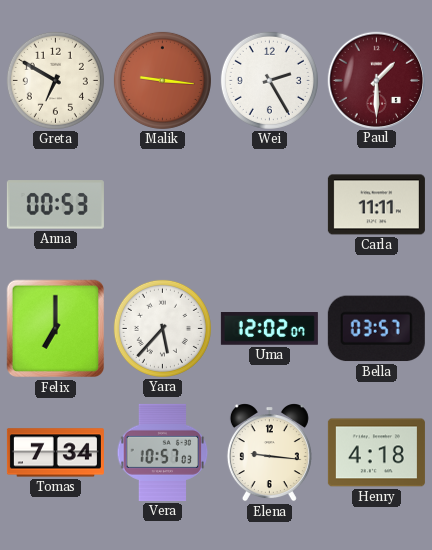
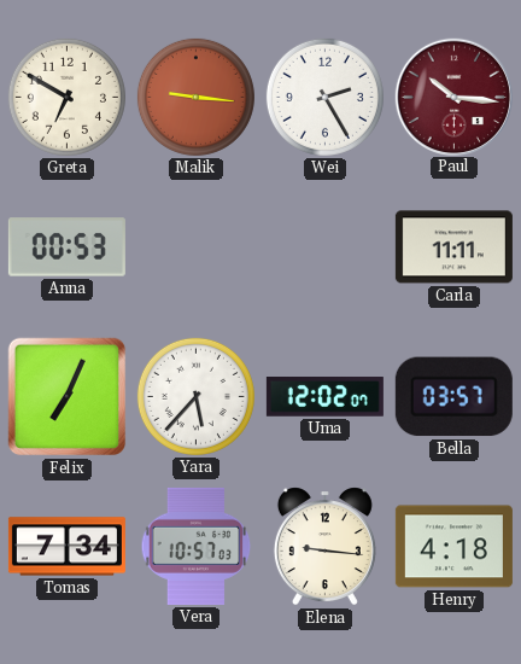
Paul: 1:30 -> 10:16
Felix: 7:00 -> 7:04
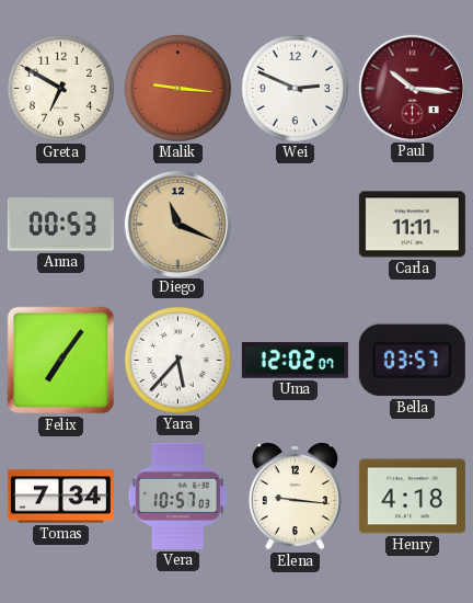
Wei: 2:25 -> 2:49
Diego: none -> 11:19
Felix: 7:04 -> 7:06
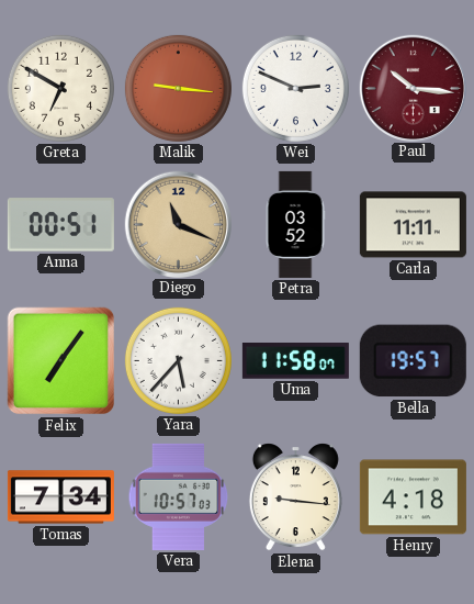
Anna: 00:53 -> 00:51
Petra: none -> 03:52
Uma: 12:02 -> 11:58
Bella: 03:57 -> 19:57
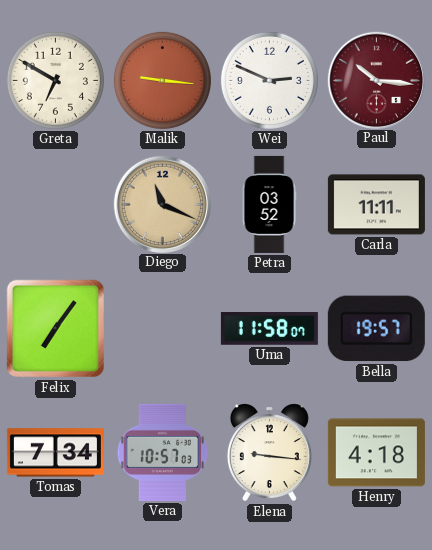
Anna: 00:51 -> none
Yara: 5:37 -> none
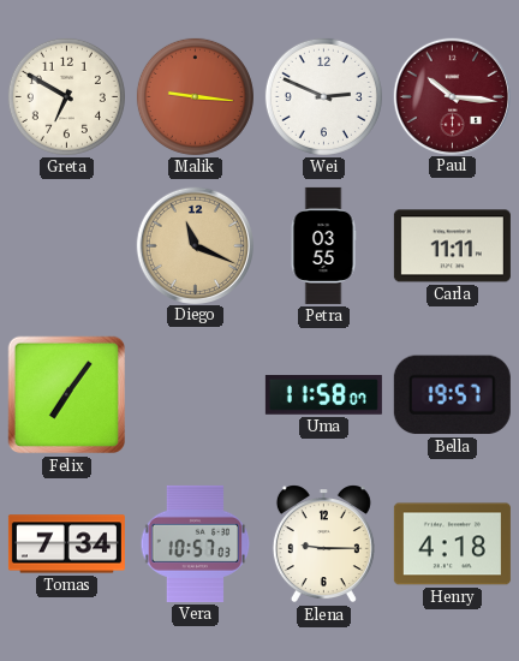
Petra: 03:52 -> 03:55
Elena: 9:16 -> 9:15
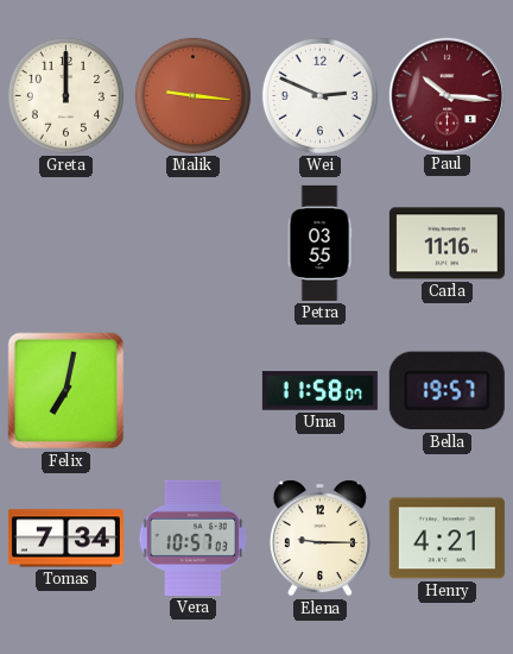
Greta: 6:50 -> 12:00
Diego: 11:19 -> none
Carla: 11:11 -> 11:16
Felix: 7:06 -> 7:02
Henry: 4:18 -> 4:21
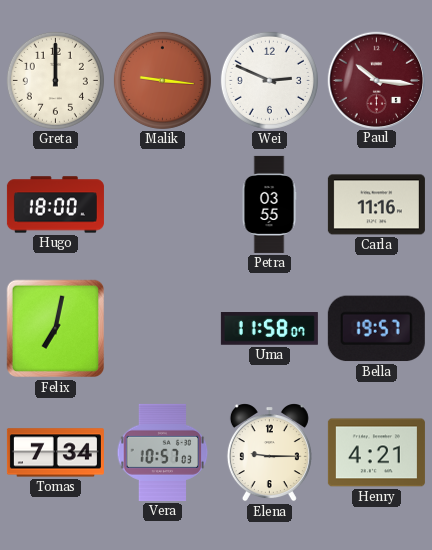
Hugo: none -> 18:00
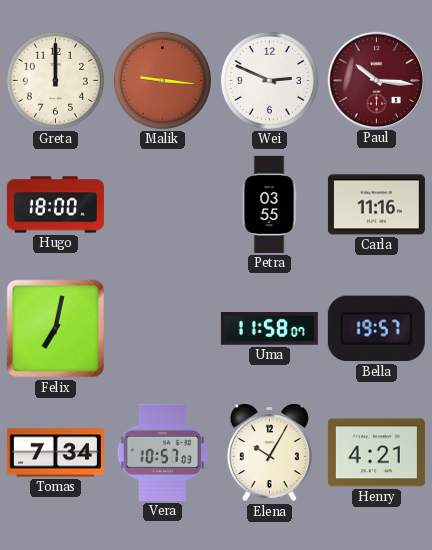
Elena: 9:15 -> 10:05
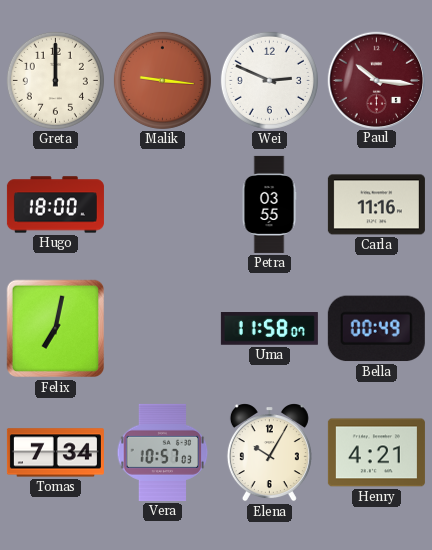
Bella: 19:57 -> 00:49
